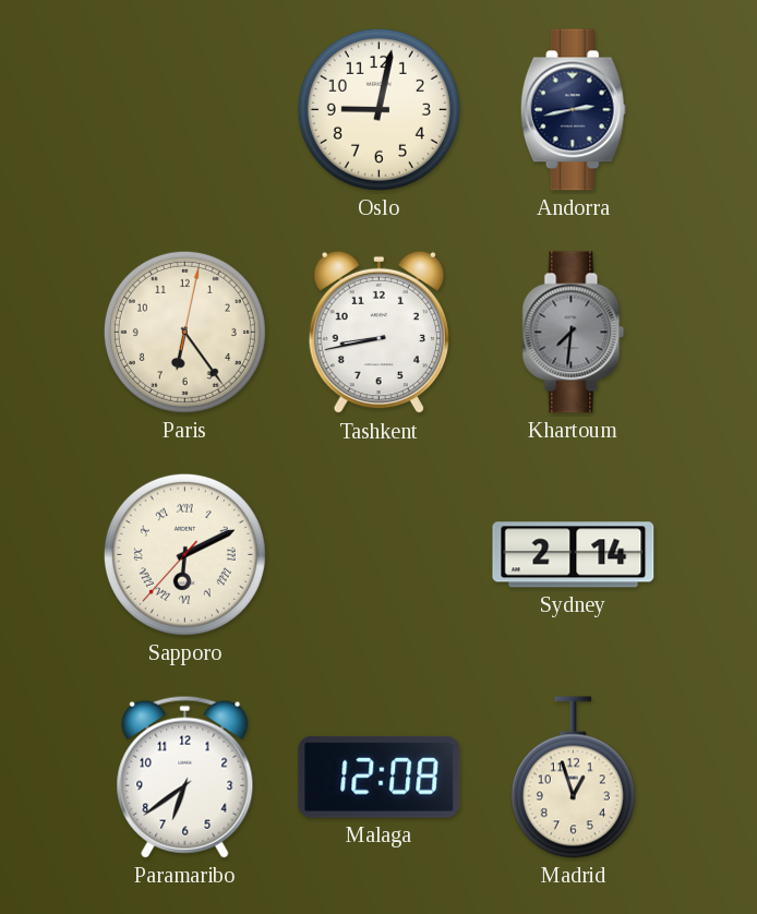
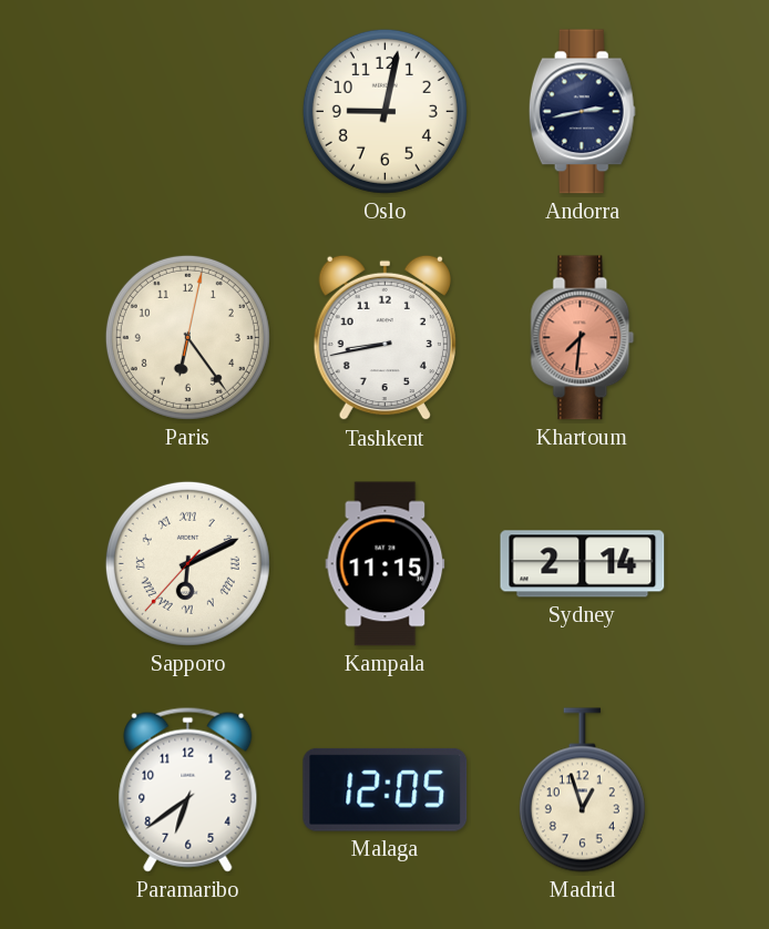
Khartoum dial: grey -> salmon
Kampala: none -> 11:15
Malaga: 12:08 -> 12:05
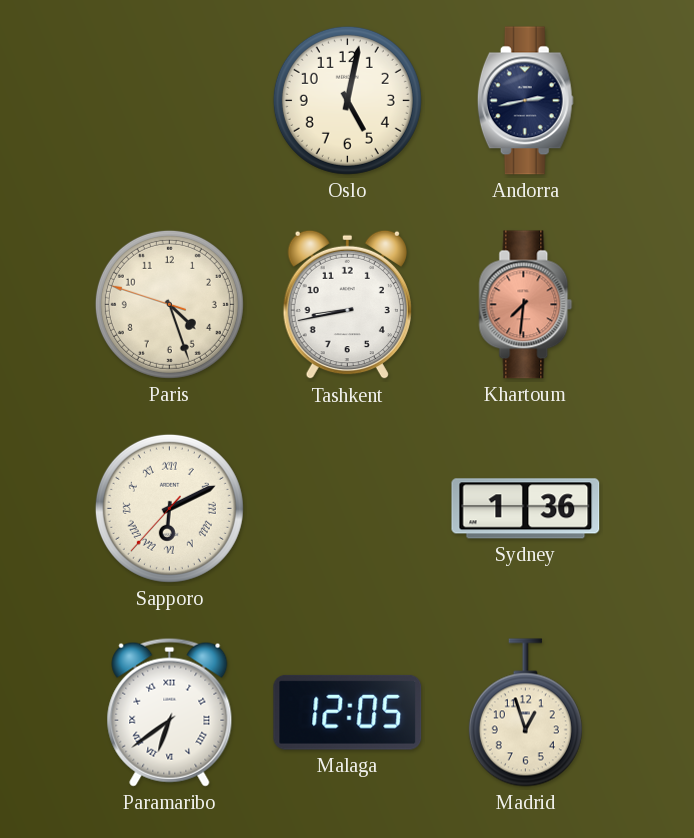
Oslo: 9:02 -> 5:02
Paris: 6:24 -> 4:26
Kampala: 11:15 -> none
Sydney: 2:14 -> 1:36
Paramaribo numerals: Arabic -> Roman
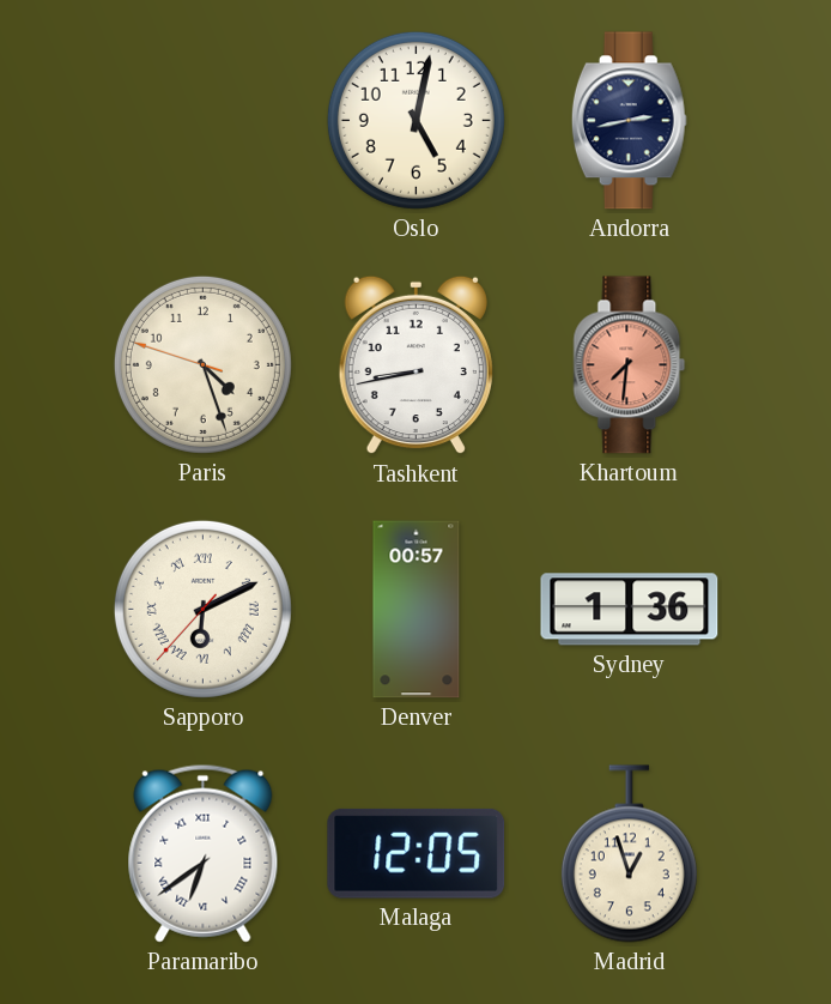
Denver: none -> 00:57
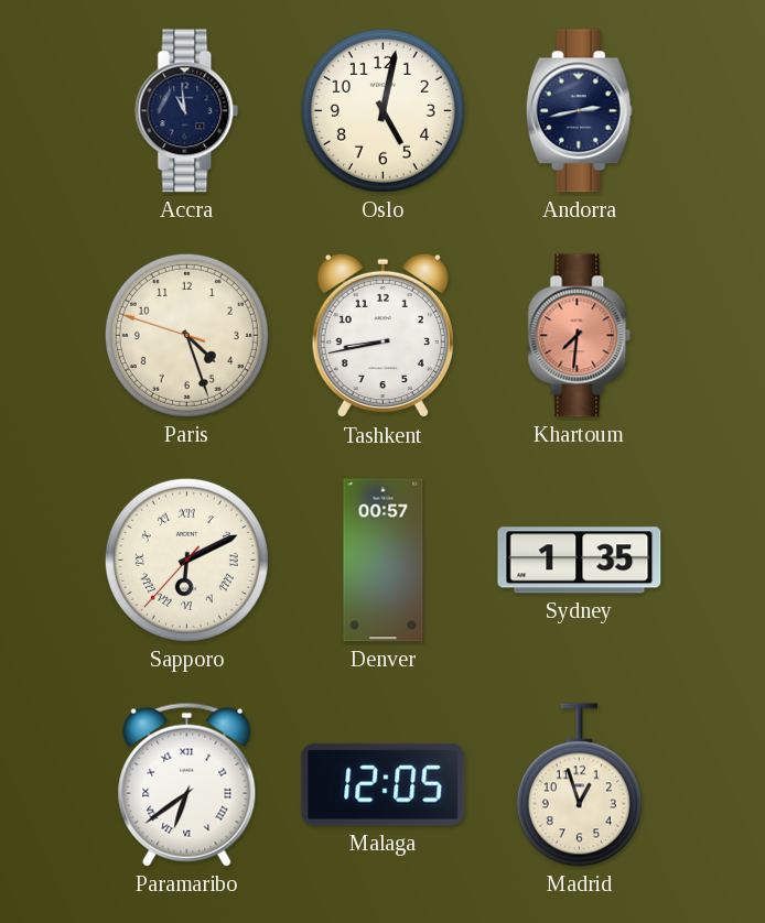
Accra: none -> 10:59
Sydney: 1:36 -> 1:35
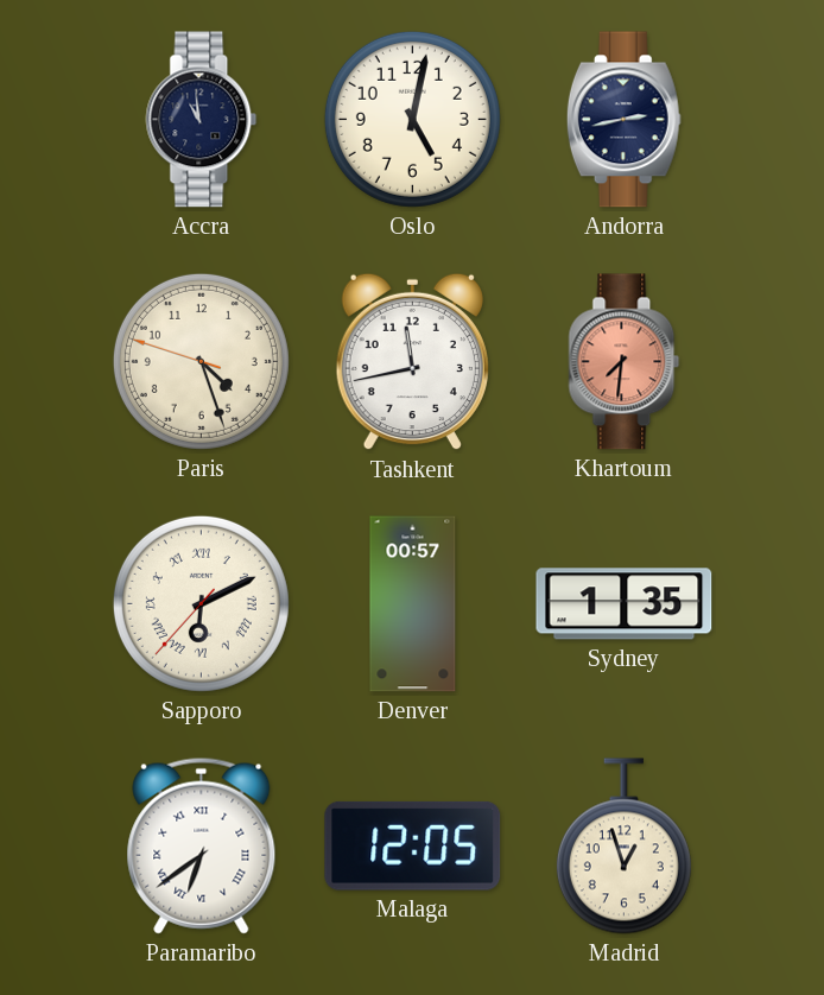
Tashkent: 8:43 -> 11:43
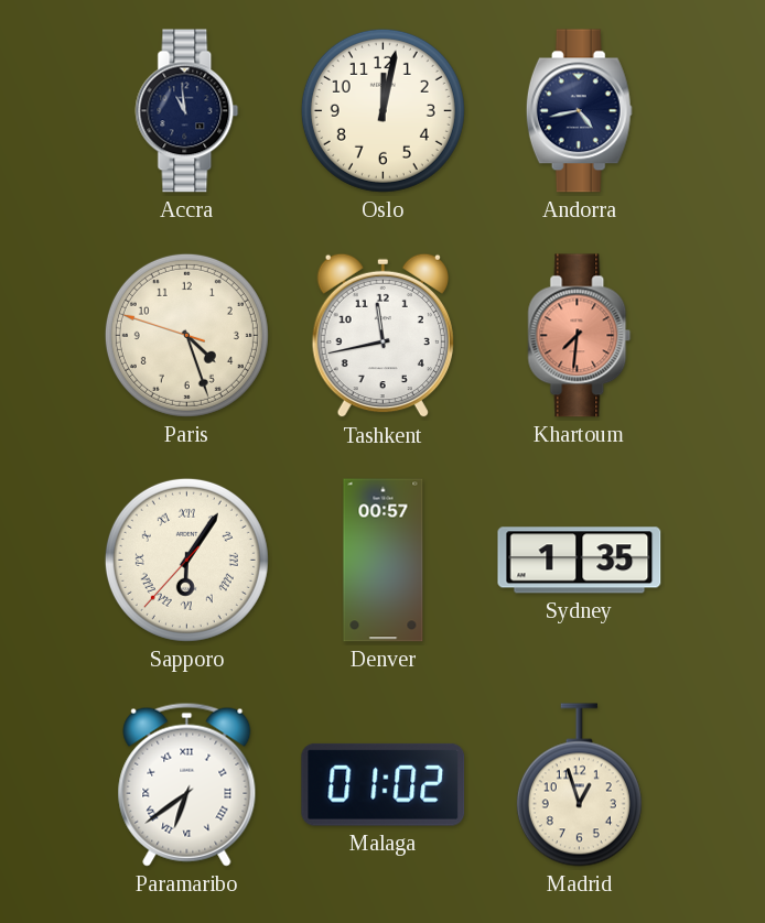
Oslo: 5:02 -> 12:02
Andorra: 2:43 -> 4:43
Sapporo: 6:10 -> 6:05
Malaga: 12:05 -> 01:02
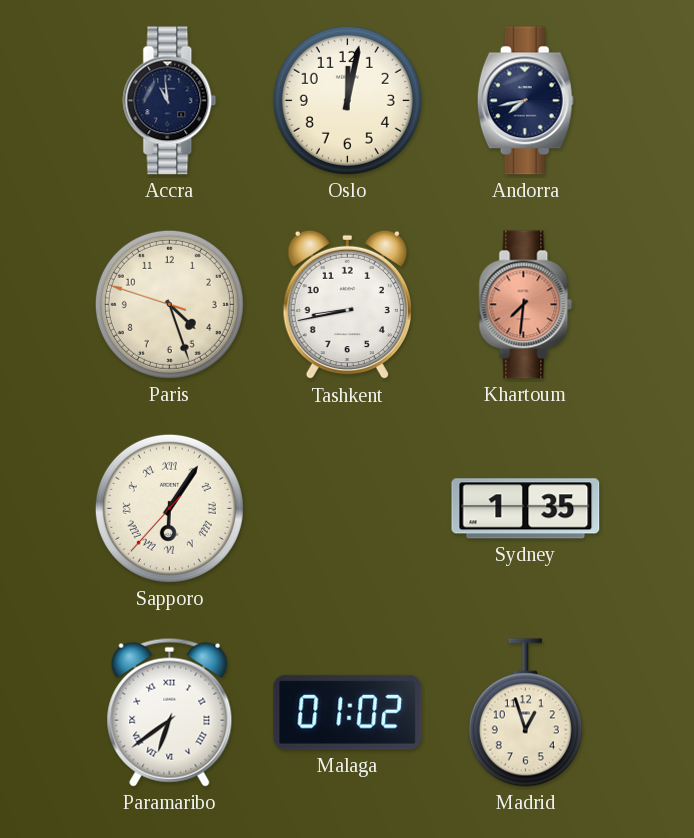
Andorra: 4:43 -> 7:43
Tashkent: 11:43 -> 8:43
Denver: 00:57 -> none
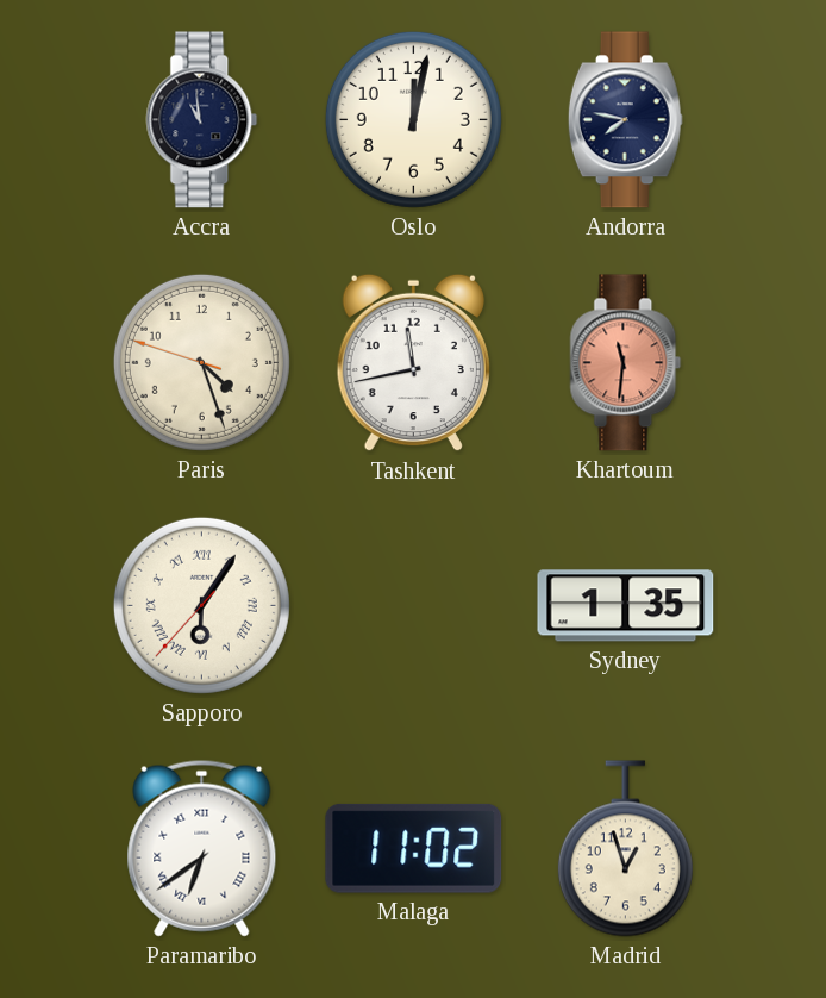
Andorra: 7:43 -> 7:47
Tashkent: 8:43 -> 11:43
Khartoum: 7:31 -> 11:31
Malaga: 01:02 -> 11:02
